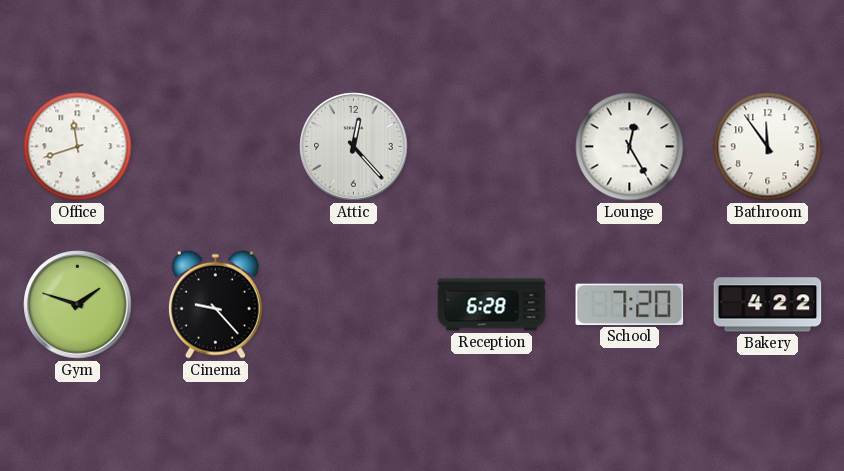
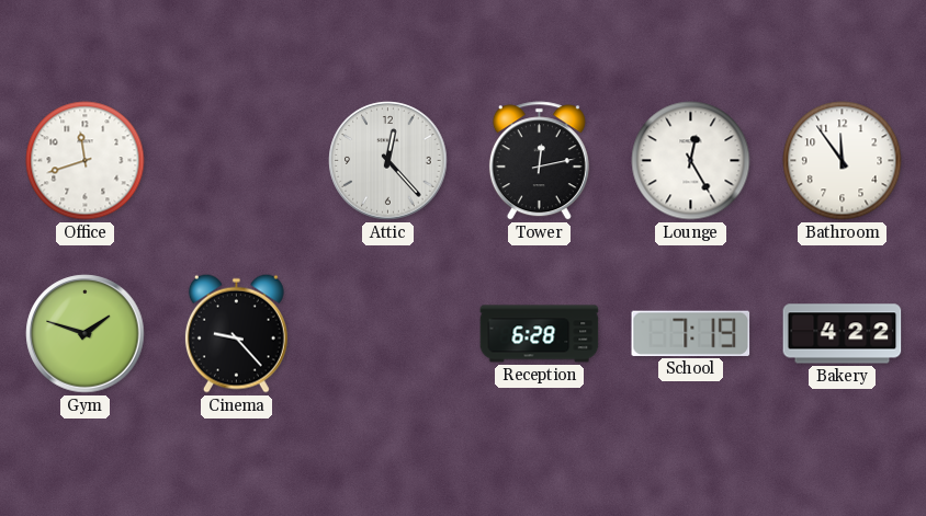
Tower: none -> 12:13
School: 7:20 -> 7:19
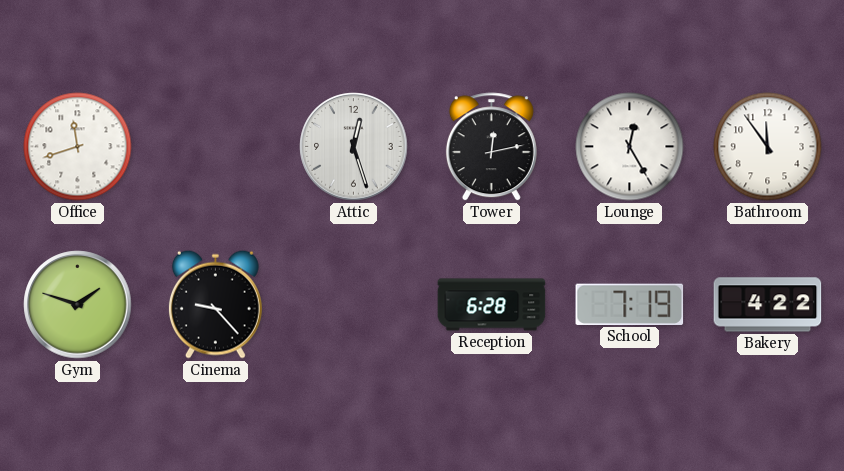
Attic: 12:23 -> 12:27
